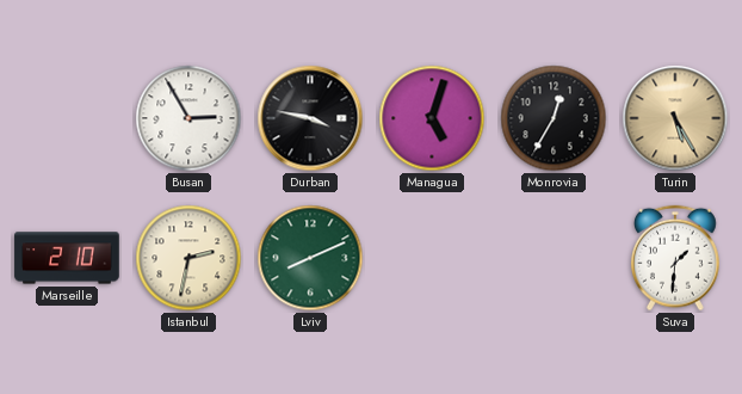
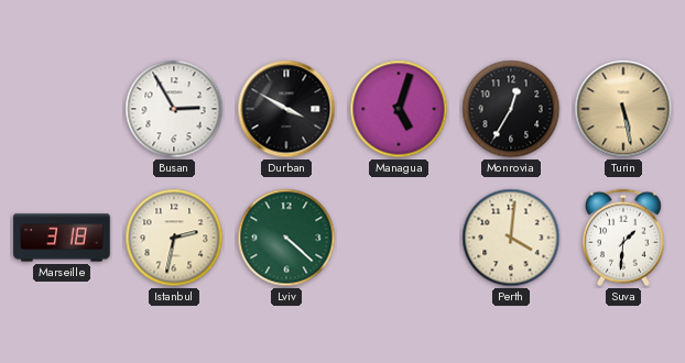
Durban: 3:47 -> 3:50
Turin: 5:25 -> 5:28
Marseille: 2:10 -> 3:18
Lviv: 8:11 -> 4:22
Perth: none -> 4:01
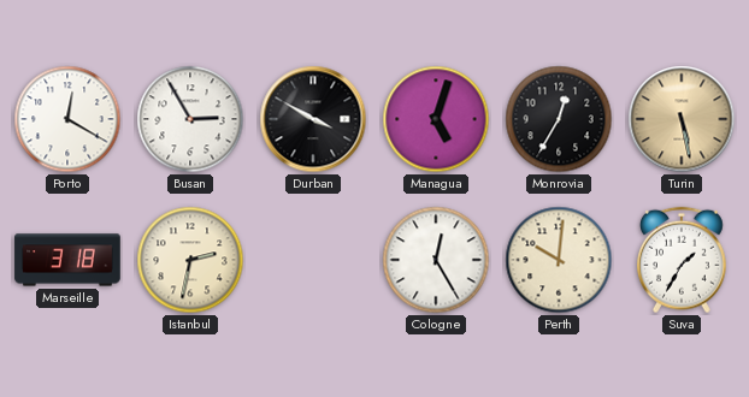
Porto: none -> 12:20
Lviv: 4:22 -> none
Cologne: none -> 12:25
Perth: 4:01 -> 10:01
Suva: 1:31 -> 1:35
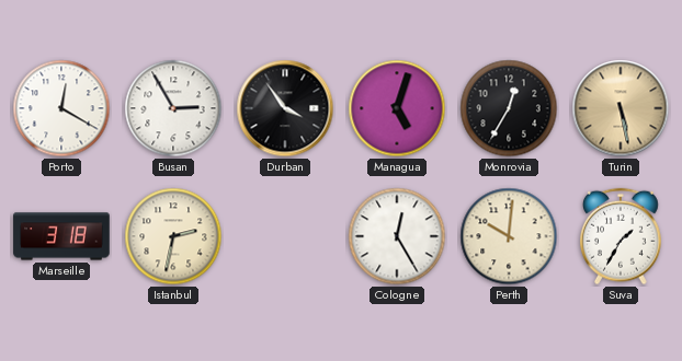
Durban: 3:50 -> 3:54
